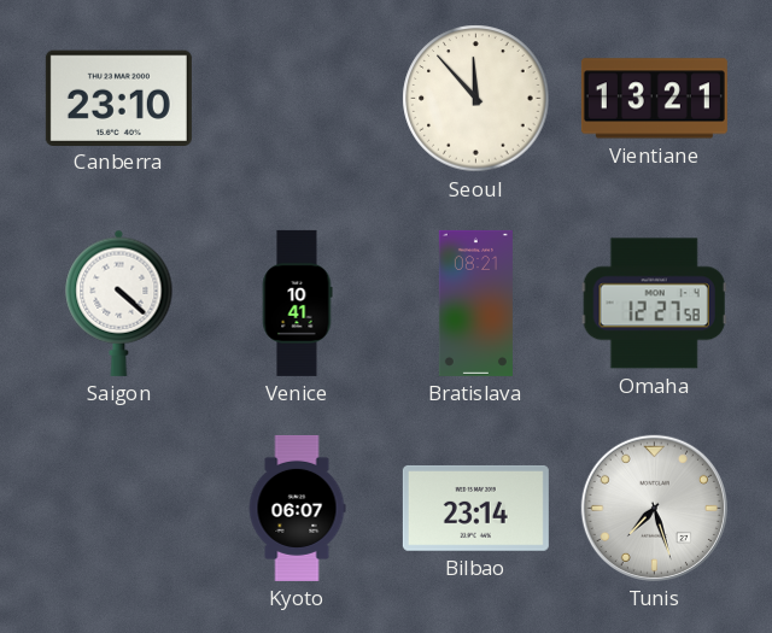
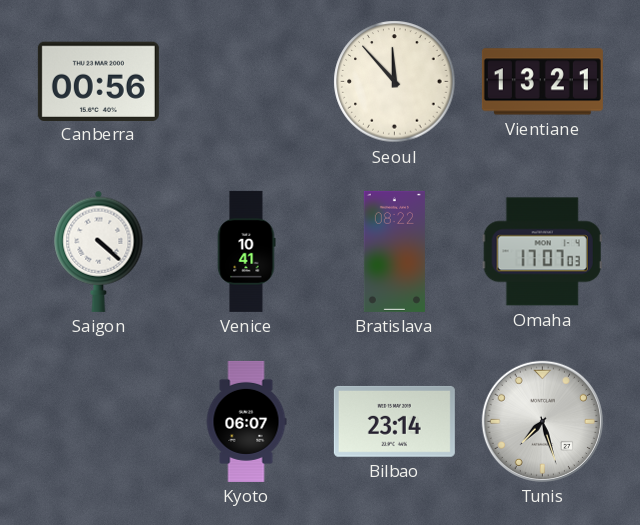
Canberra: 23:10 -> 00:56
Bratislava: 08:21 -> 08:22
Omaha: 12:27 -> 17:07
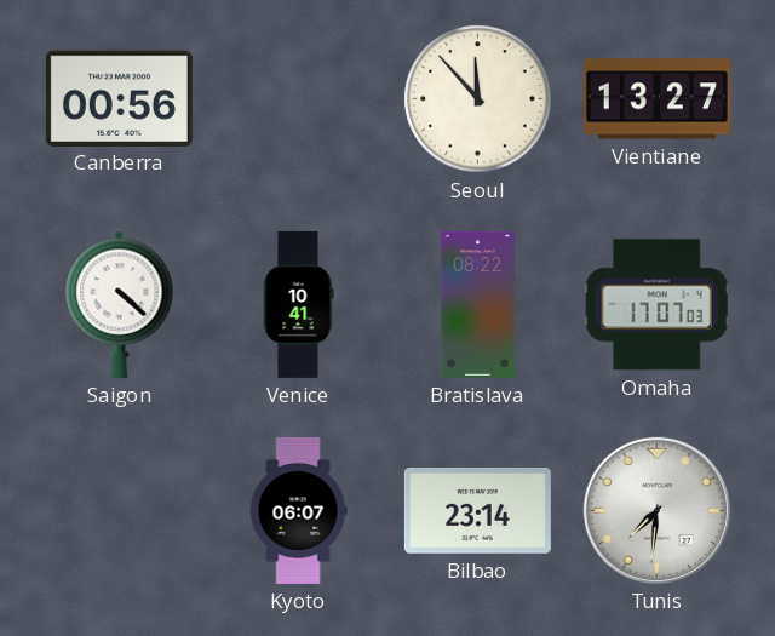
Vientiane: 13:21 -> 13:27
Tunis: 7:27 -> 7:31
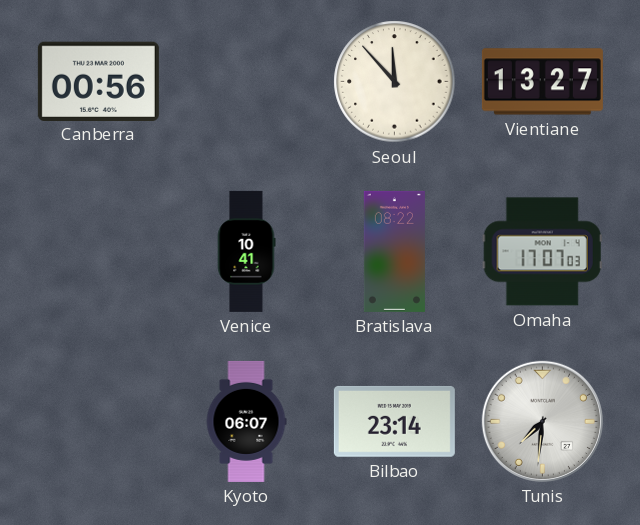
Saigon: 4:22 -> none
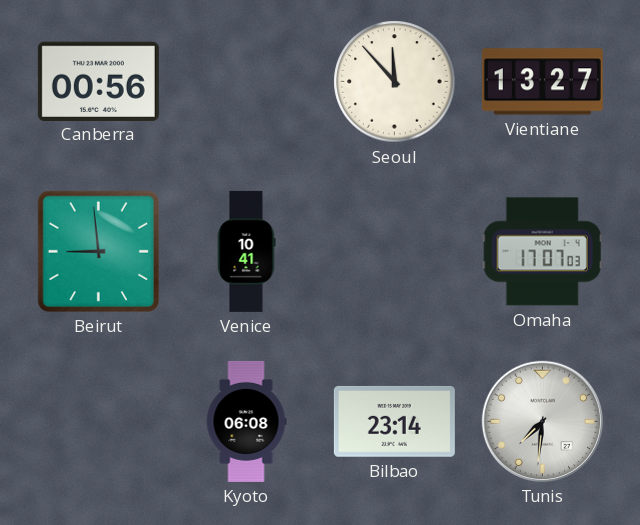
Beirut: none -> 8:59
Bratislava: 08:22 -> none
Kyoto: 06:07 -> 06:08
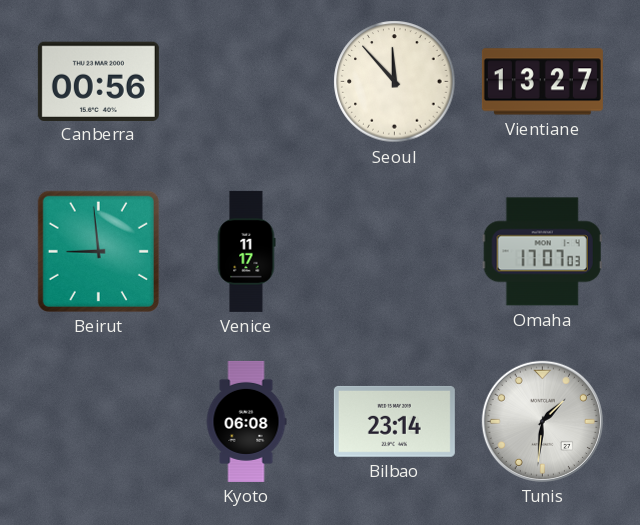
Venice: 10:41 -> 11:17
Tunis: 7:31 -> 1:31
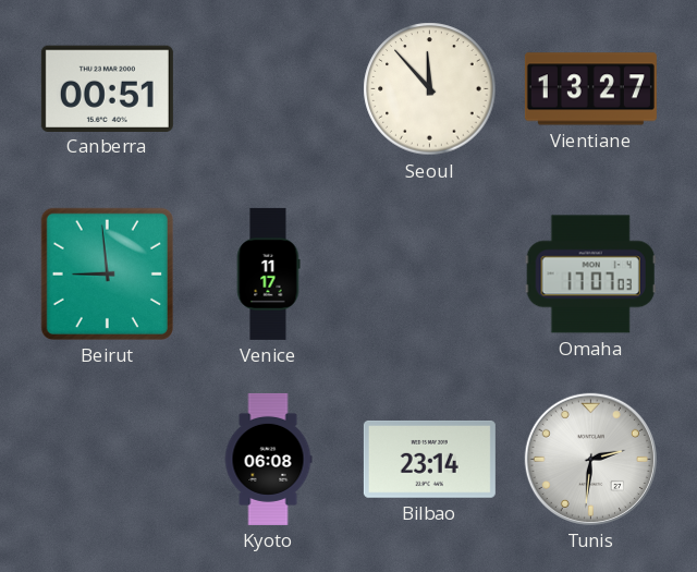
Canberra: 00:56 -> 00:51
Tunis: 1:31 -> 2:31
